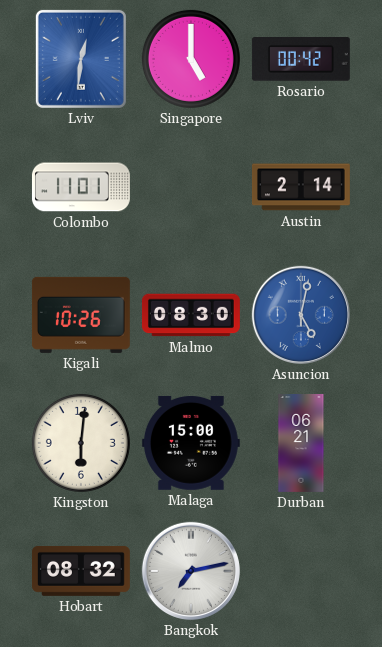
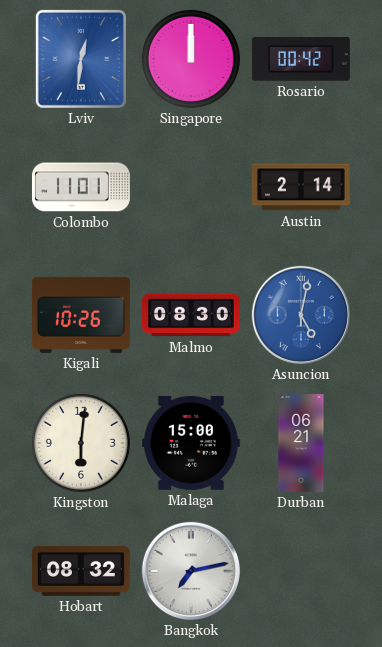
Singapore: 5:00 -> 12:00
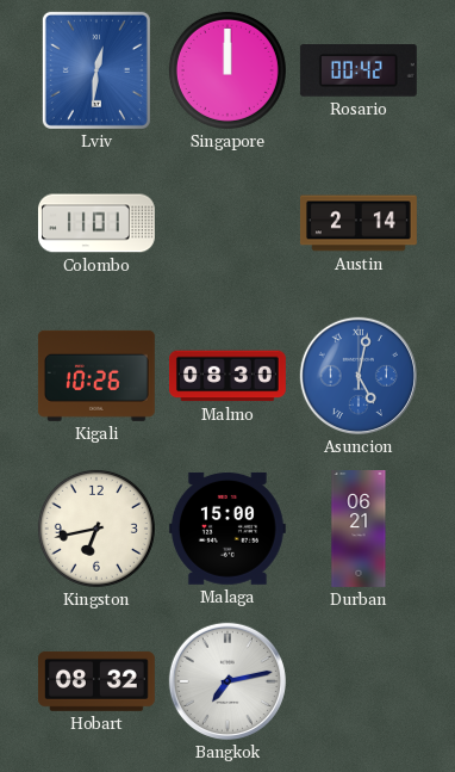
Kingston: 6:01 -> 6:43
